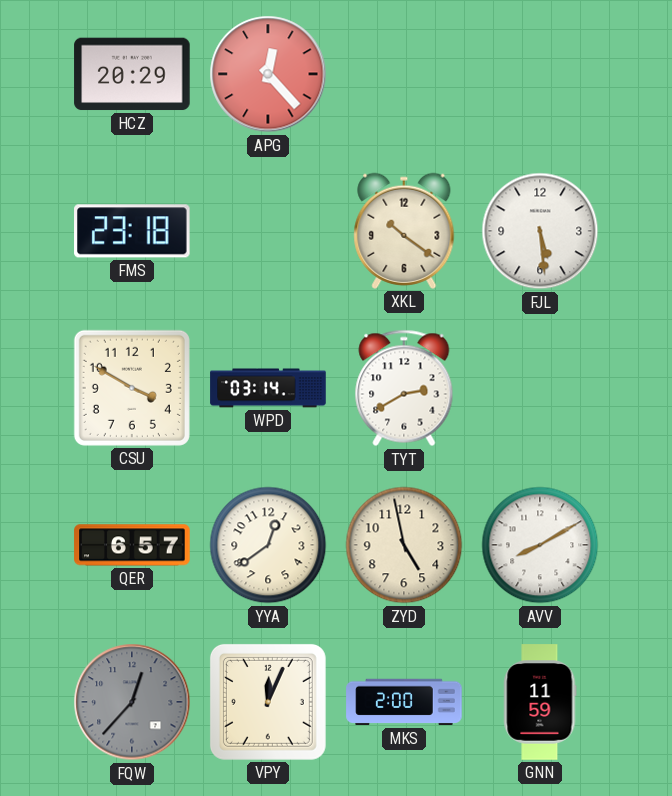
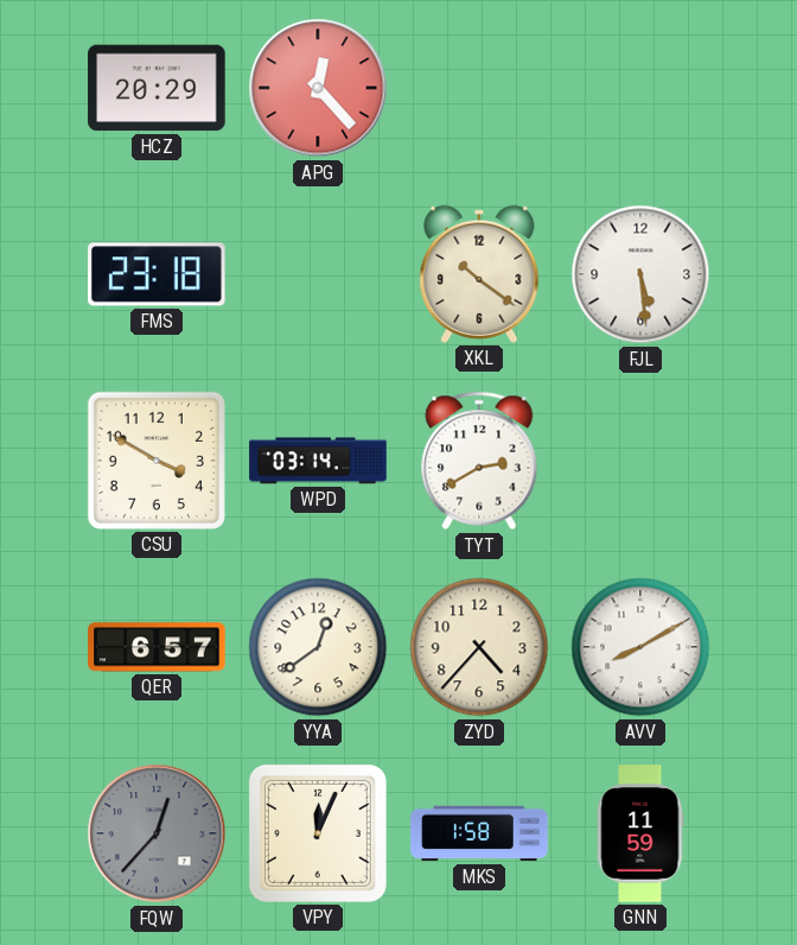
ZYD: 4:58 -> 4:37
MKS: 2:00 -> 1:58
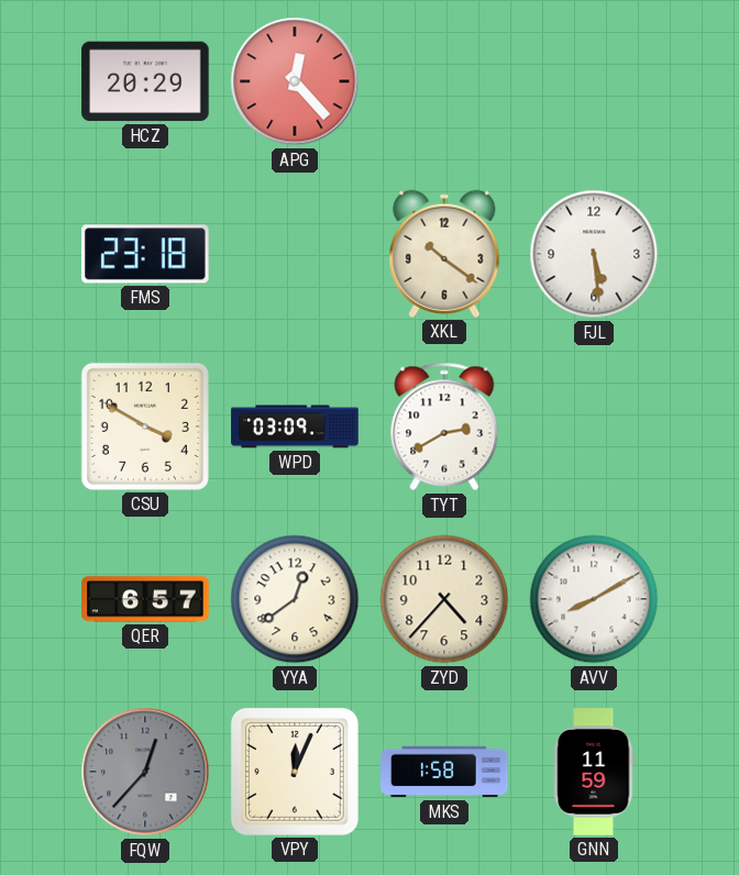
WPD: 03:14 -> 03:09
